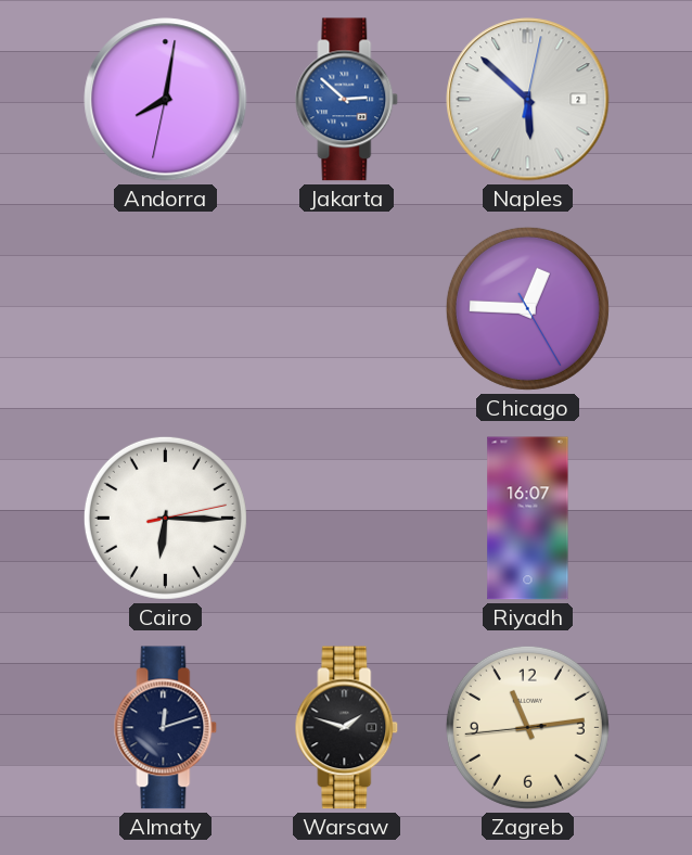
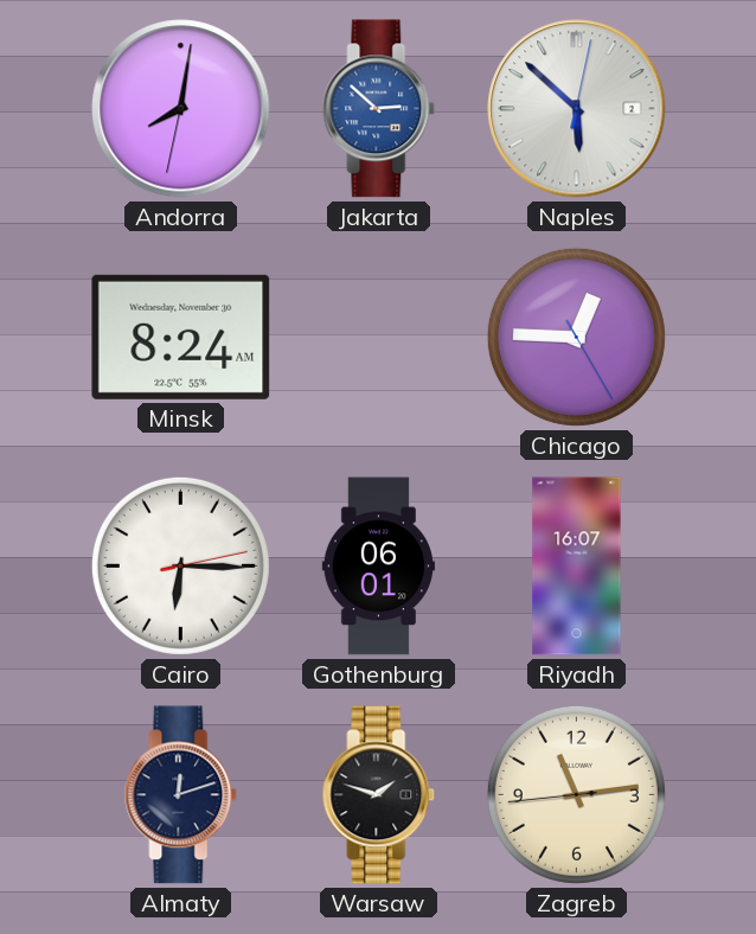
Minsk: none -> 8:24
Gothenburg: none -> 06:01
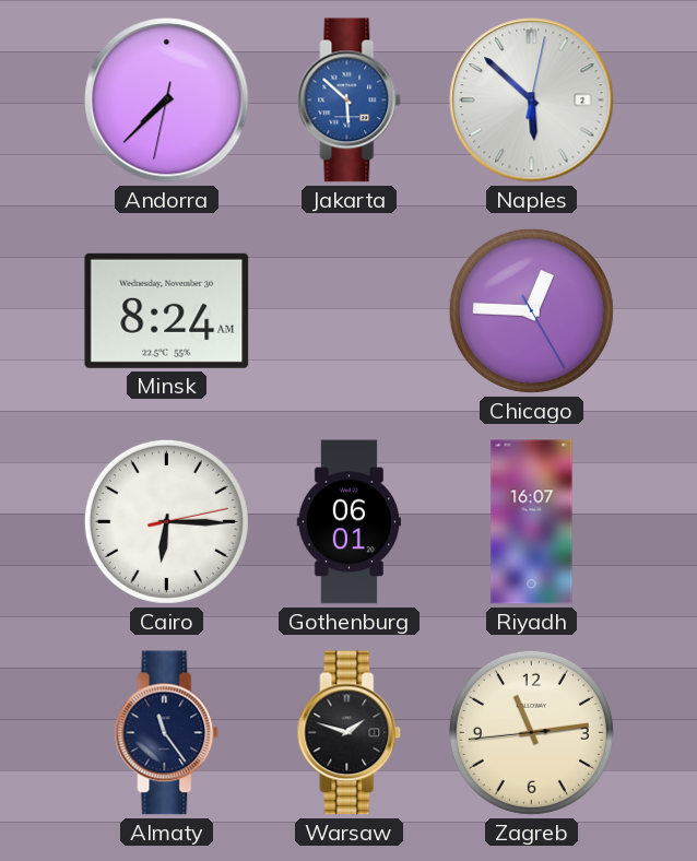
Andorra: 8:01 -> 7:37
Jakarta: 2:52 -> 5:52
Almaty: 12:12 -> 11:24
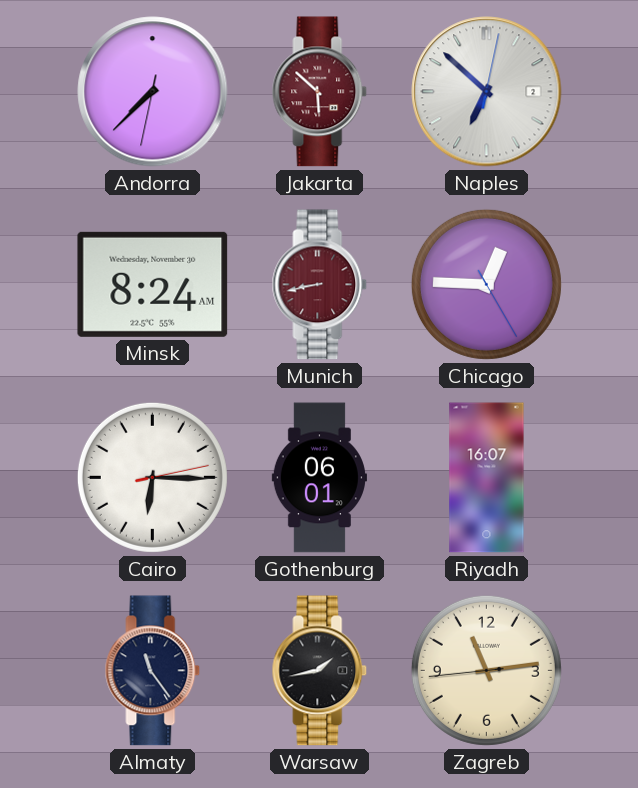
Jakarta dial: blue -> burgundy
Naples: 5:52 -> 6:52
Munich: none -> 8:43
Warsaw: 1:48 -> 1:43
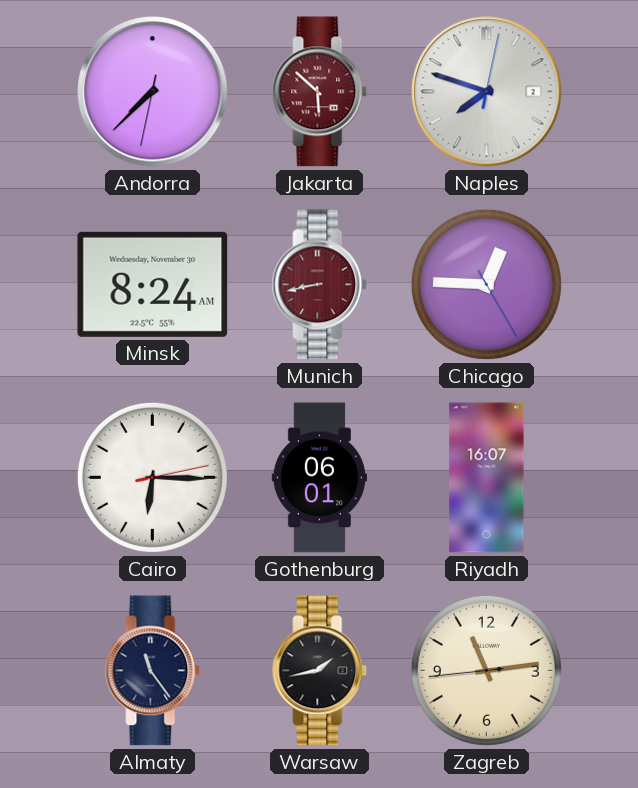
Naples: 6:52 -> 7:48
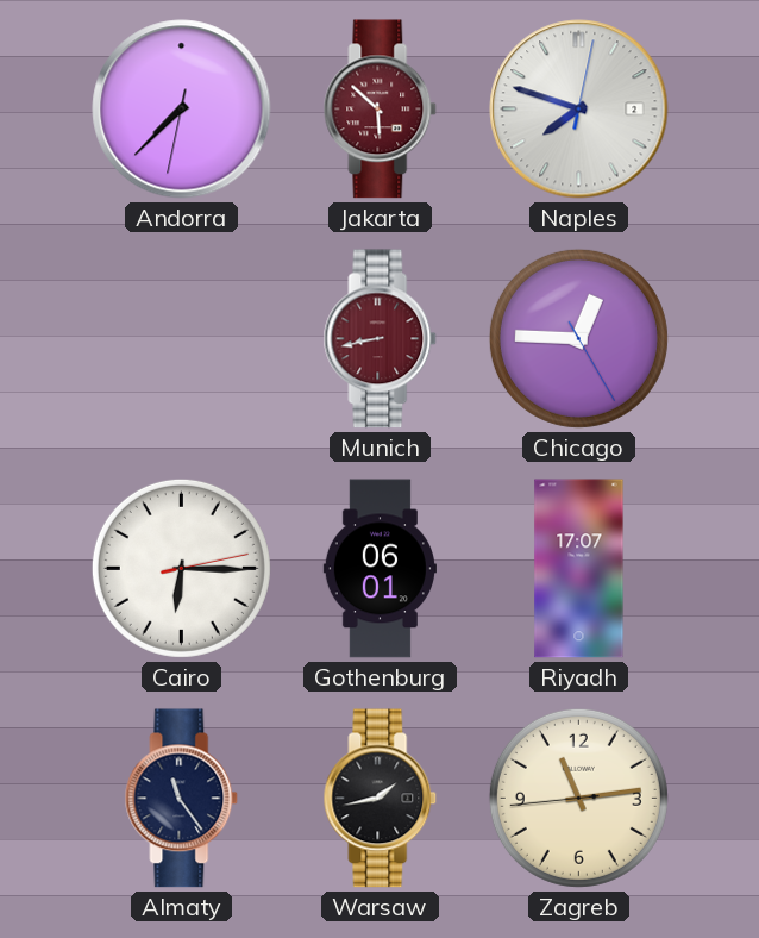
Minsk: 8:24 -> none
Riyadh: 16:07 -> 17:07
